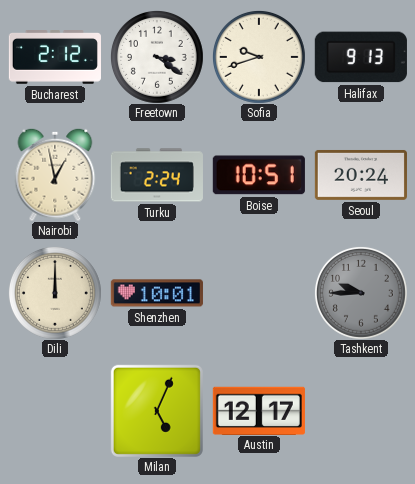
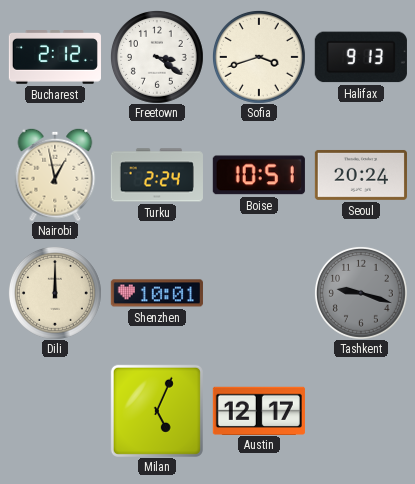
Sofia: 9:42 -> 3:42
Tashkent: 9:45 -> 9:18
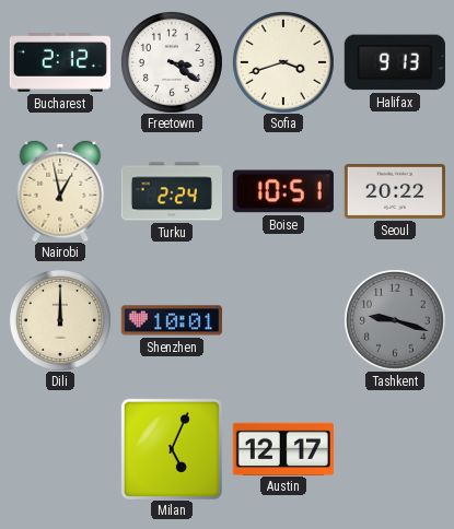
Seoul: 20:24 -> 20:22
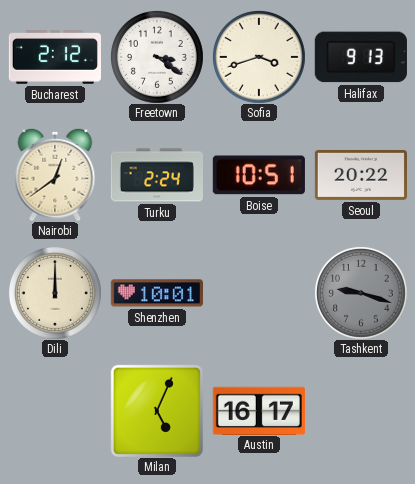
Nairobi: 12:58 -> 12:39
Austin: 12:17 -> 16:17
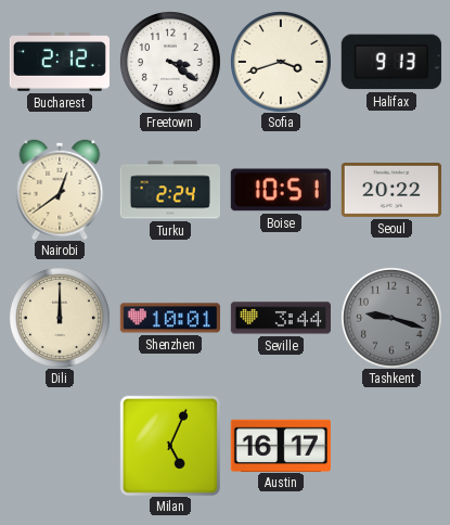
Seville: none -> 3:44
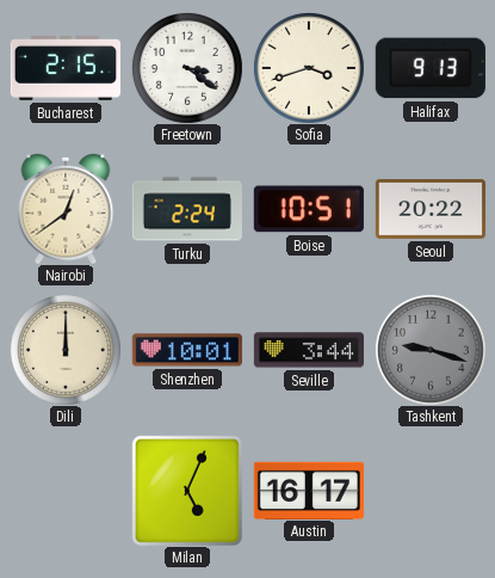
Bucharest: 2:12 -> 2:15
